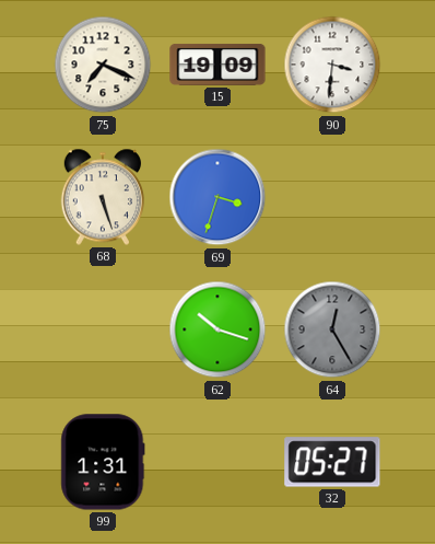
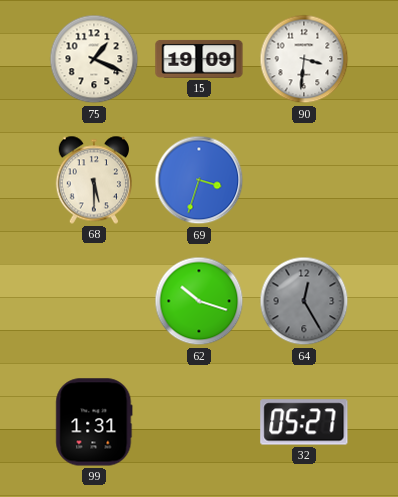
75: 7:19 -> 1:19
68: 5:27 -> 5:30
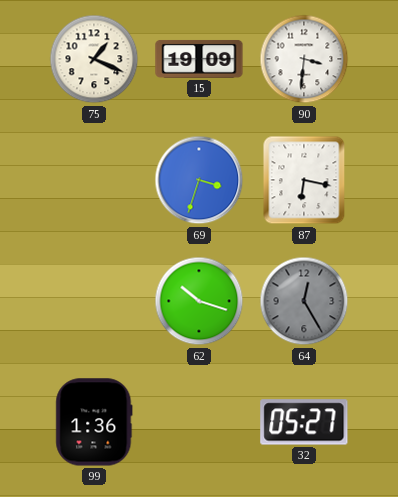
68: 5:30 -> none
87: none -> 6:17
99: 1:31 -> 1:36
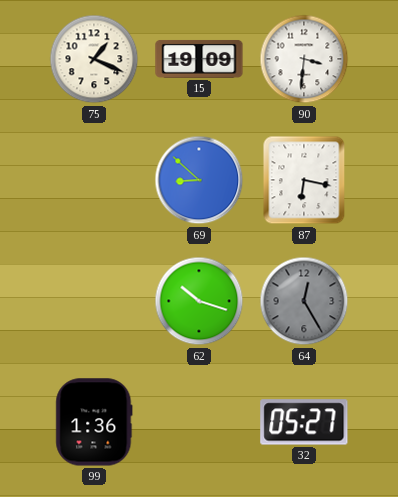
69: 3:33 -> 8:52
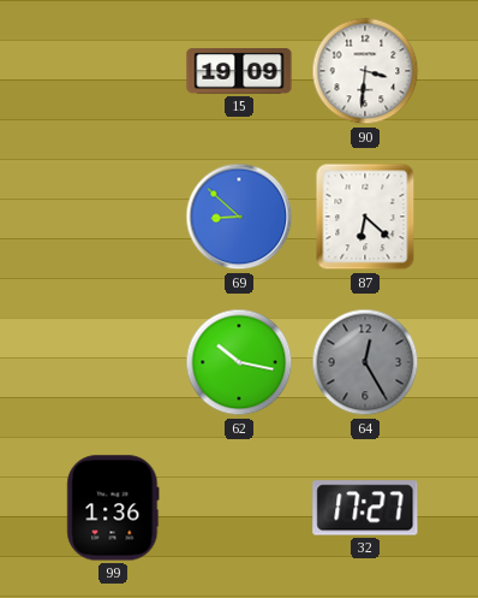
75: 1:19 -> none
87: 6:17 -> 6:22
62: 10:18 -> 10:17
32: 05:27 -> 17:27
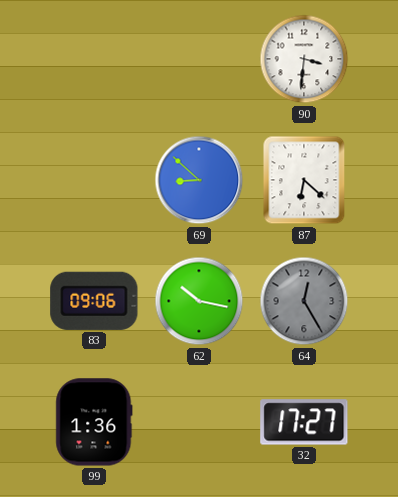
15: 19:09 -> none
83: none -> 09:06
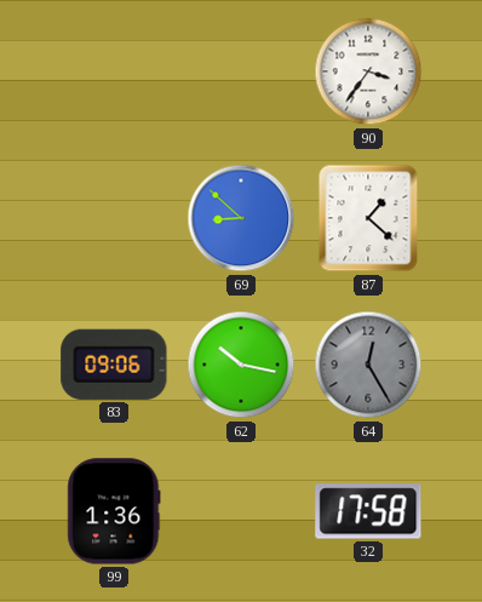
90: 3:31 -> 3:36
87: 6:22 -> 1:22
32: 17:27 -> 17:58
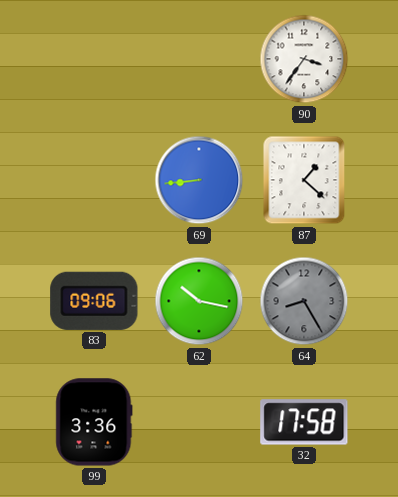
69: 8:52 -> 8:44
64: 12:25 -> 8:25
99: 1:36 -> 3:36
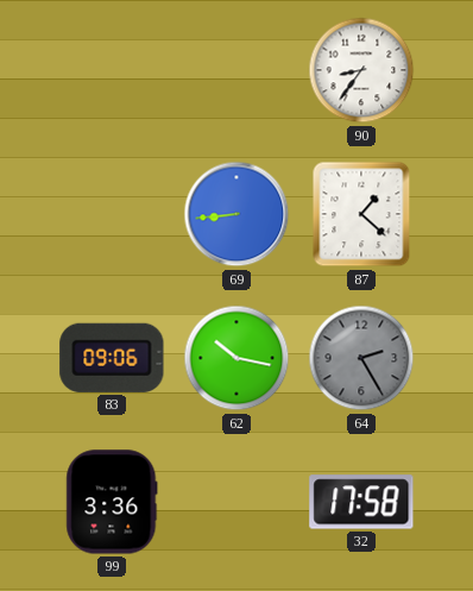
90: 3:36 -> 8:36
64: 8:25 -> 2:25
